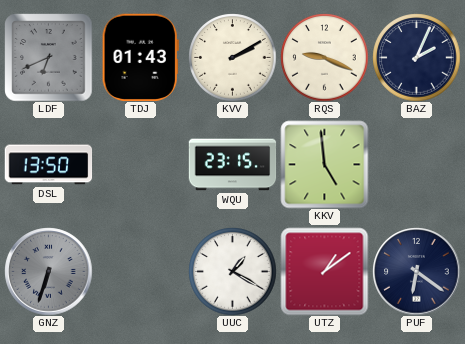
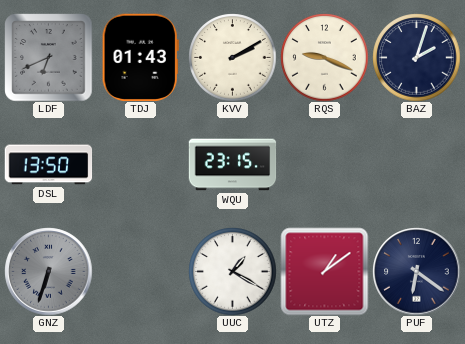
BAZ: 2:04 -> 2:03
KKV: 4:59 -> none
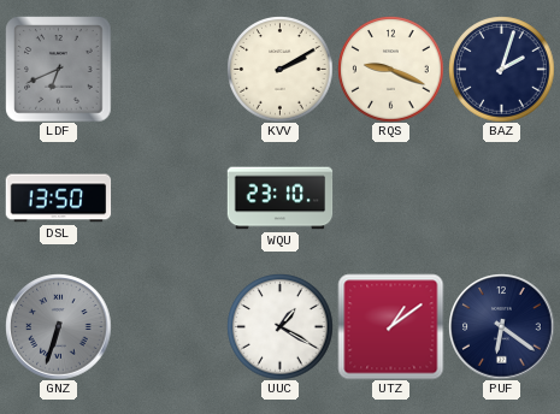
TDJ: 01:43 -> none
WQU: 23:15 -> 23:10
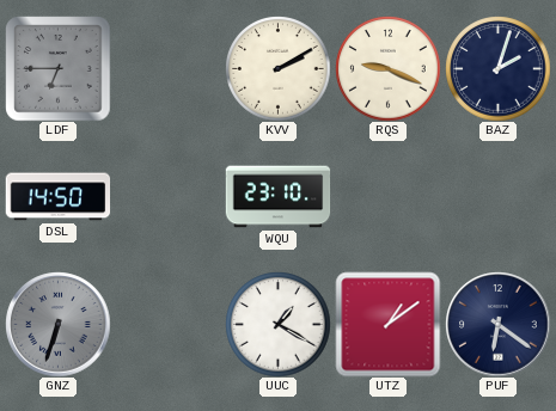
LDF: 6:41 -> 6:45
DSL: 13:50 -> 14:50
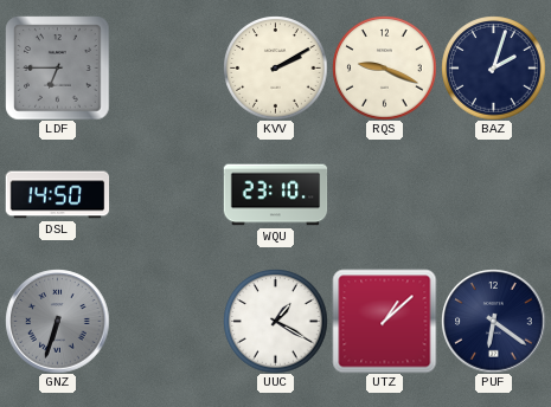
UTZ: 1:09 -> 1:08
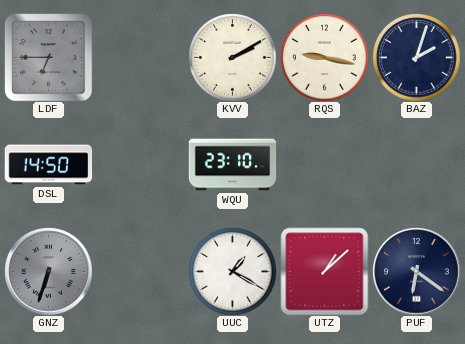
RQS: 9:19 -> 9:17
